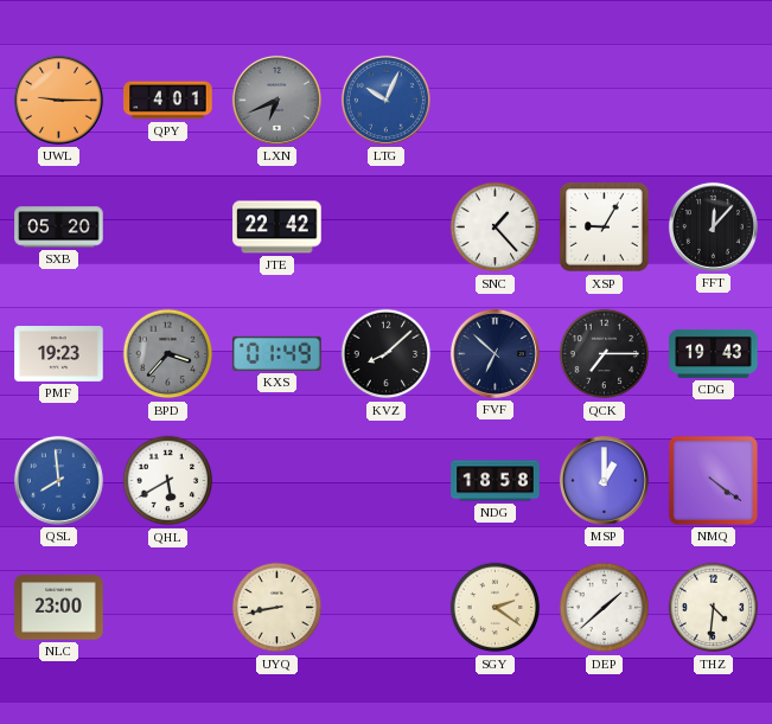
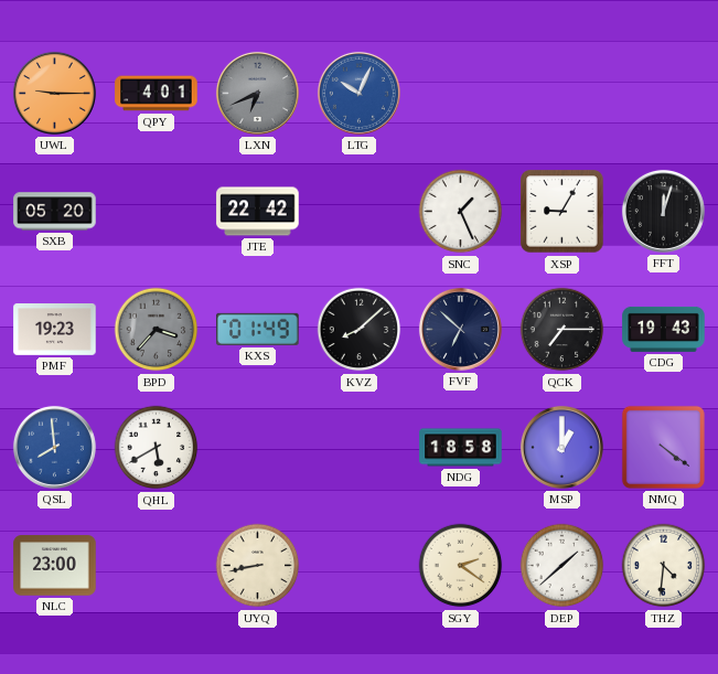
SNC: 1:23 -> 1:26
FFT: 12:07 -> 12:03
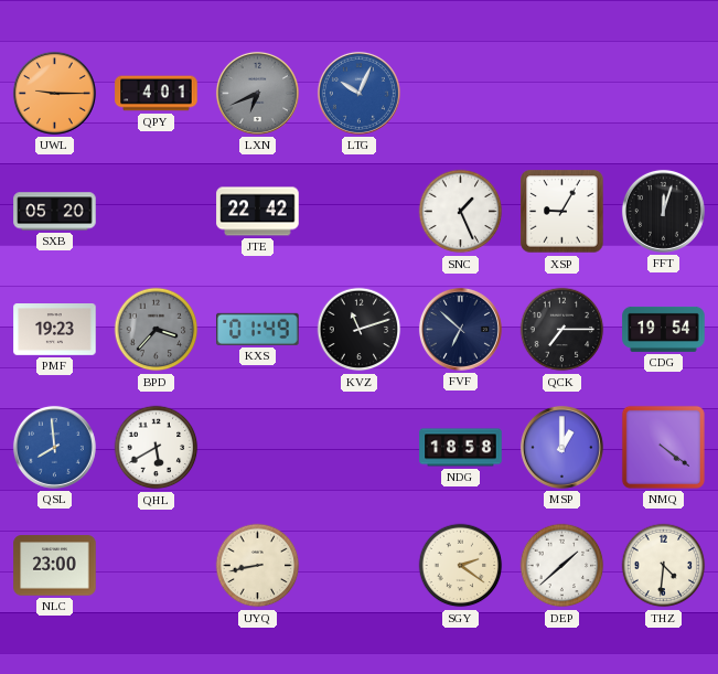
KVZ: 8:08 -> 11:12
CDG: 19:43 -> 19:54
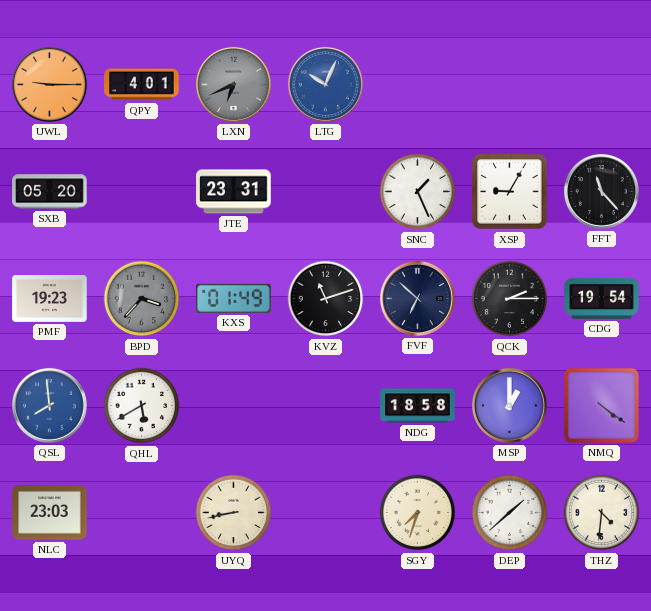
JTE: 22:42 -> 23:31
FFT: 12:03 -> 11:23
QCK: 7:15 -> 2:15
NLC: 23:00 -> 23:03
SGY: 2:21 -> 7:33
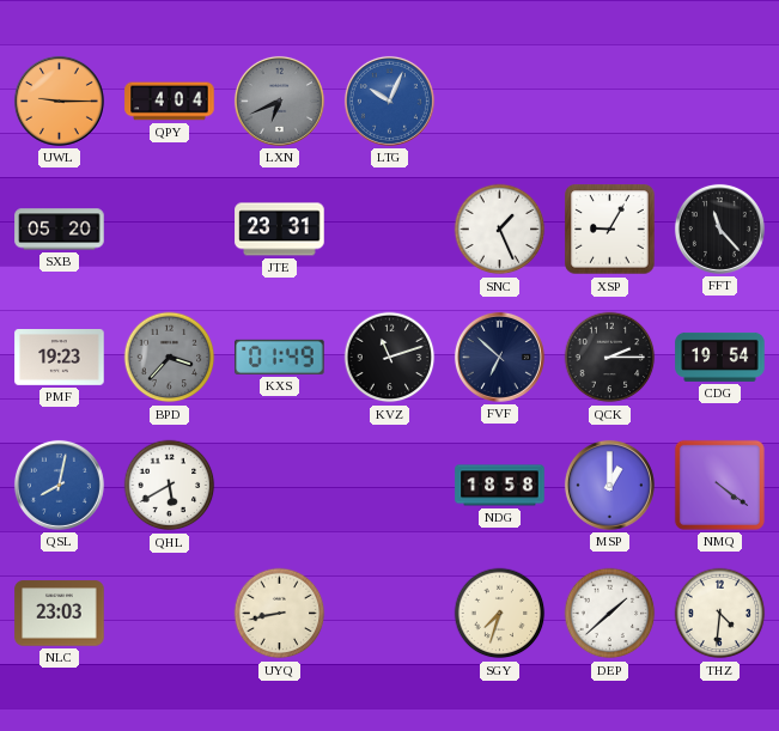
QPY: 4:01 -> 4:04
QSL: 7:59 -> 8:02
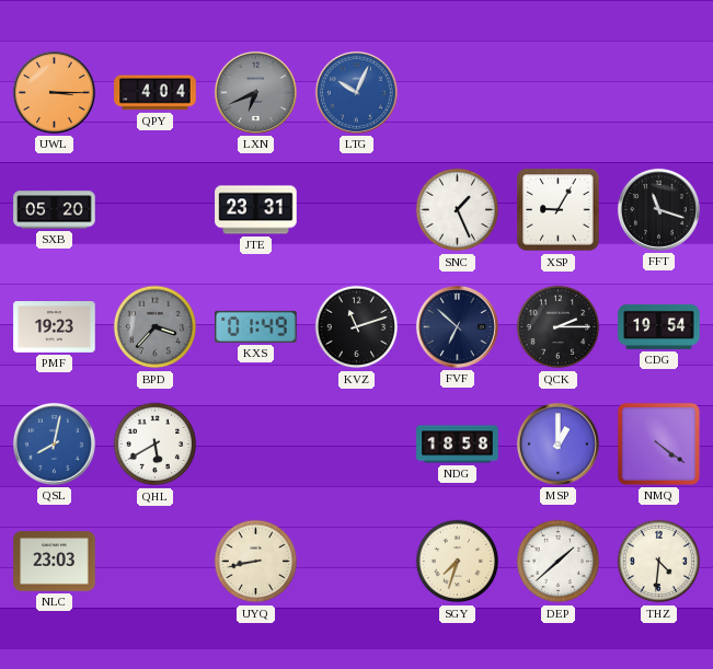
UWL: 9:15 -> 3:15
FFT: 11:23 -> 11:18
